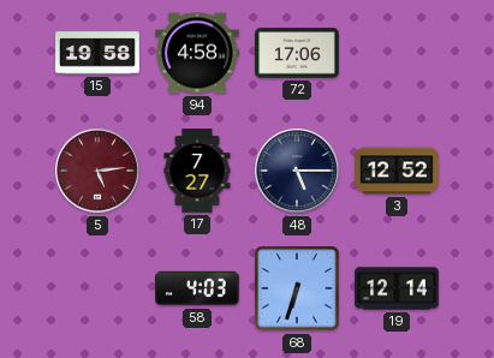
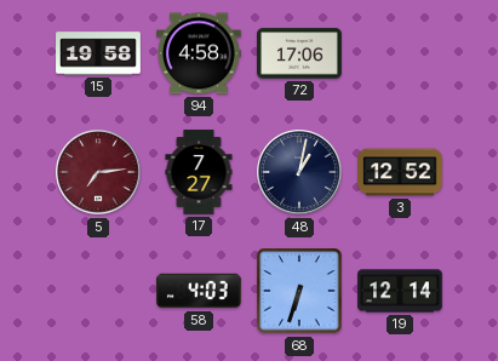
5: 5:14 -> 7:14
48: 5:15 -> 1:02
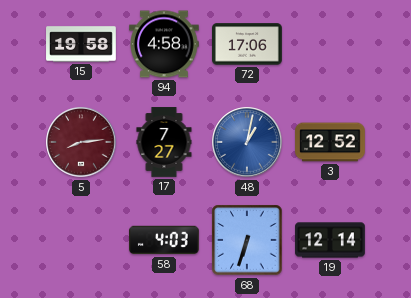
5: 7:14 -> 8:14
48 dial: navy -> blue
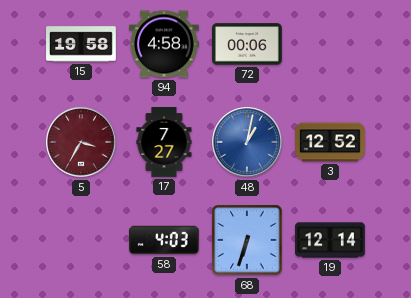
72: 17:06 -> 00:06
5: 8:14 -> 3:35
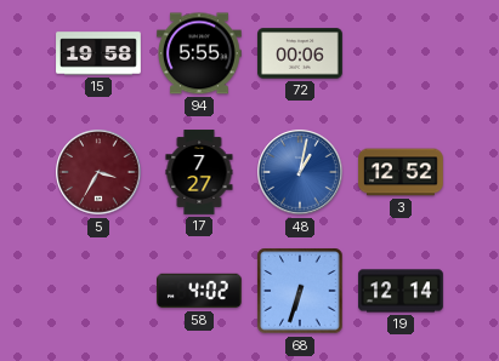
94: 4:58 -> 5:55
58: 4:03 -> 4:02
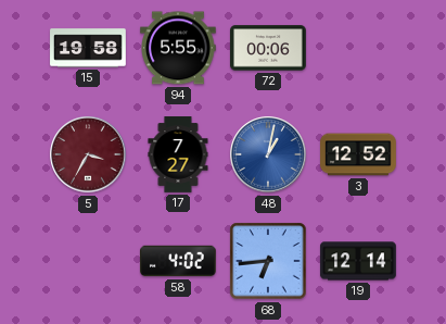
68: 6:33 -> 6:44
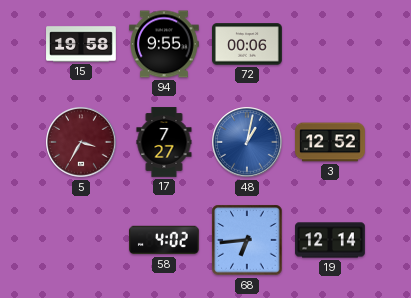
94: 5:55 -> 9:55
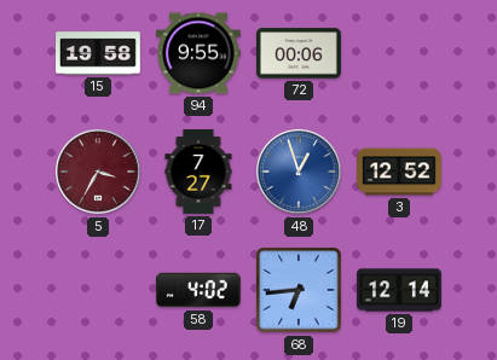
48: 1:02 -> 12:57
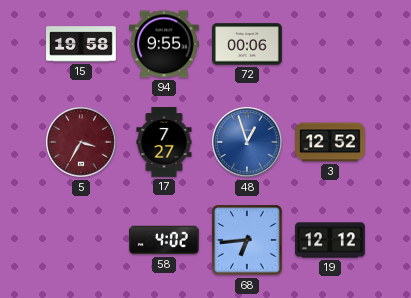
19: 12:14 -> 12:12
